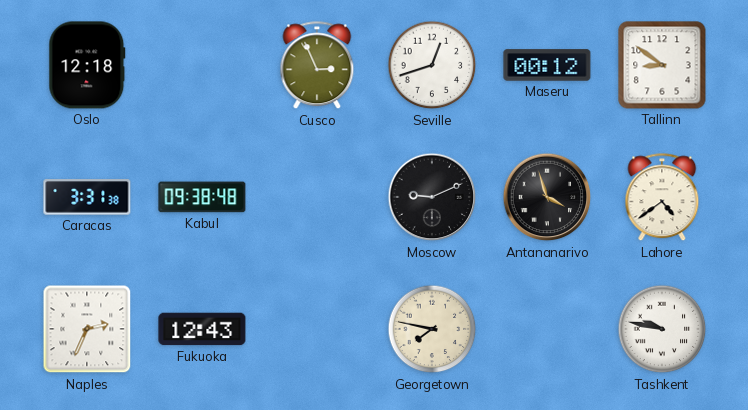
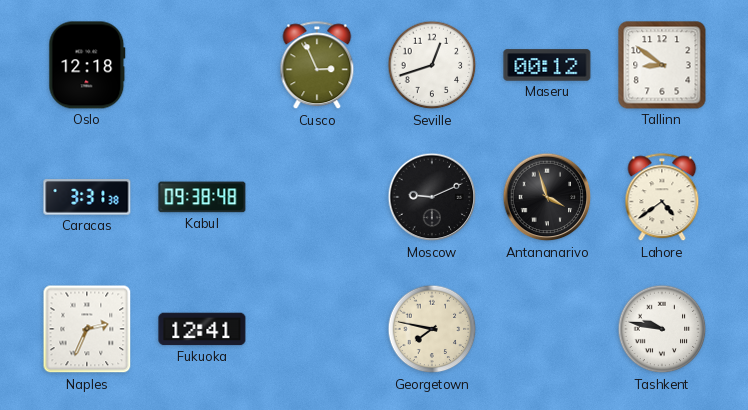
Fukuoka: 12:43 -> 12:41
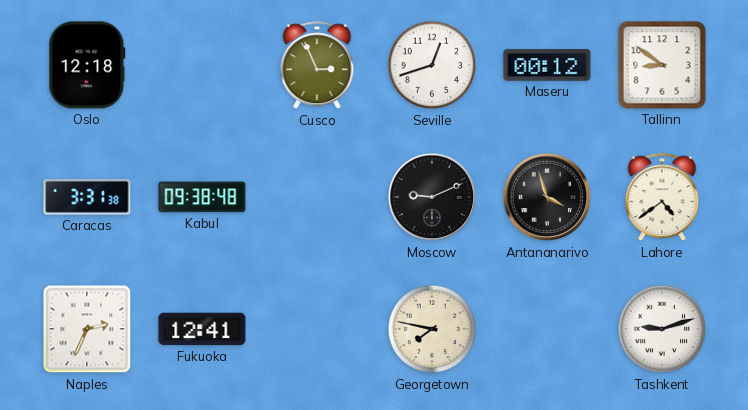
Tashkent: 9:47 -> 9:12
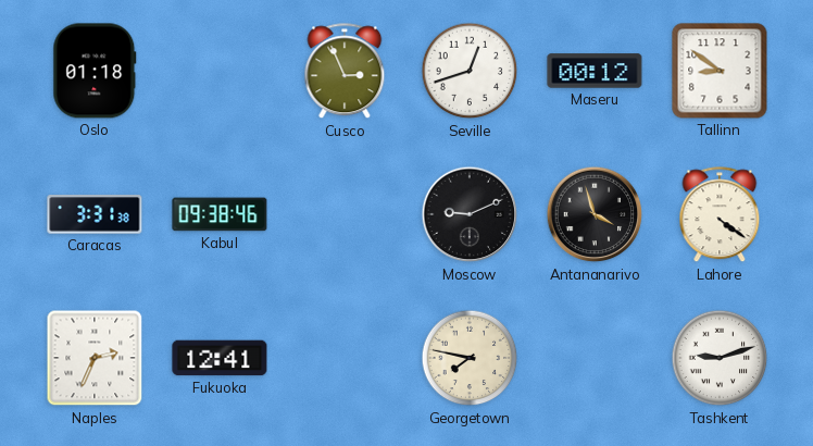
Oslo: 12:18 -> 01:18
Kabul: 09:38:48 -> 09:38:46
Lahore: 4:39 -> 4:21
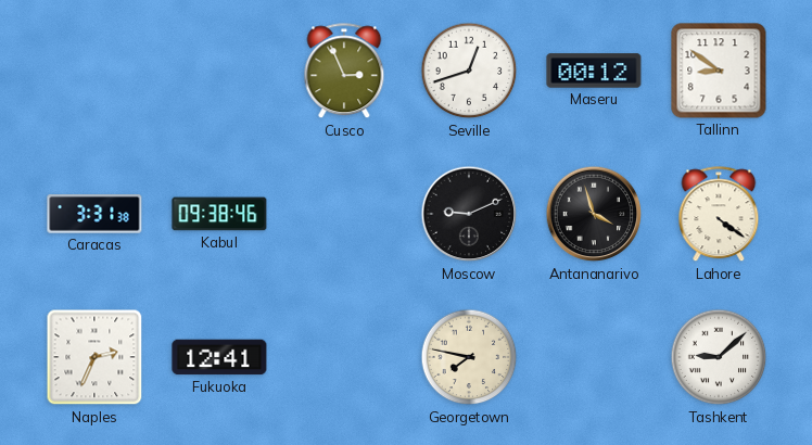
Oslo: 01:18 -> none
Tashkent: 9:12 -> 9:08
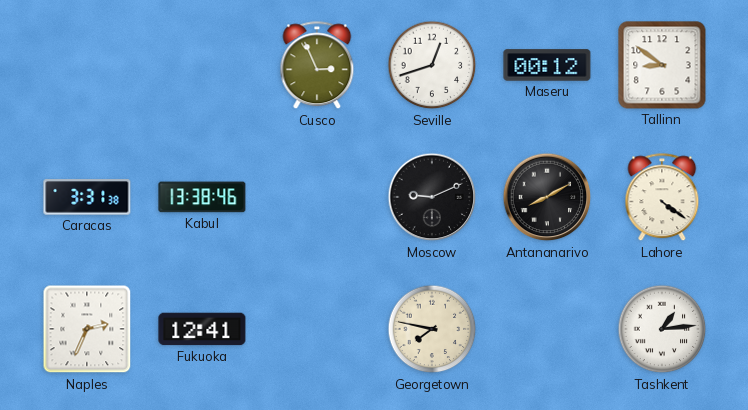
Kabul: 09:38 -> 13:38
Antananarivo: 3:57 -> 8:10
Tashkent: 9:08 -> 1:14
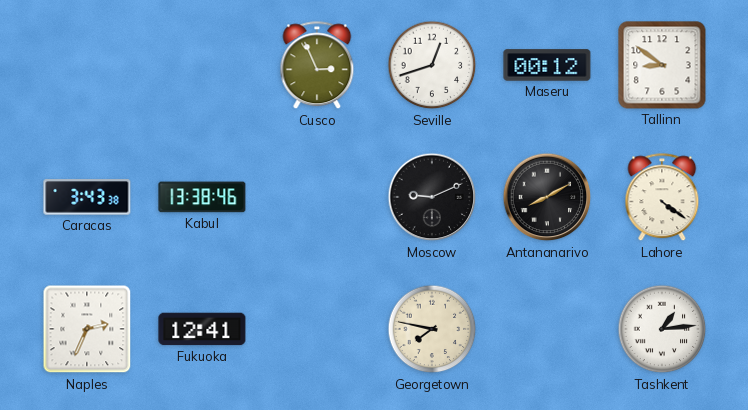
Caracas: 3:31 -> 3:43
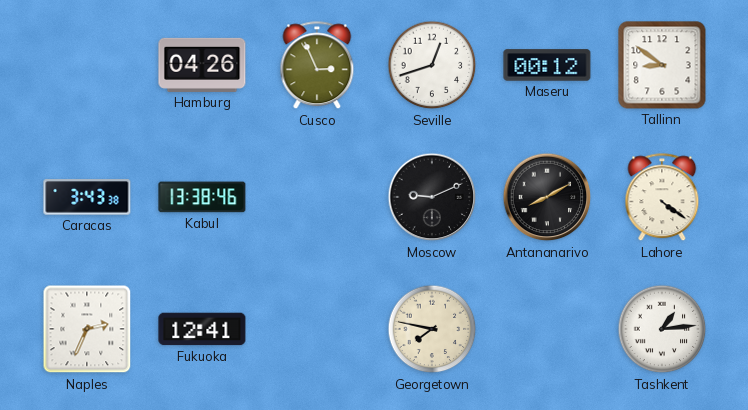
Hamburg: none -> 04:26
